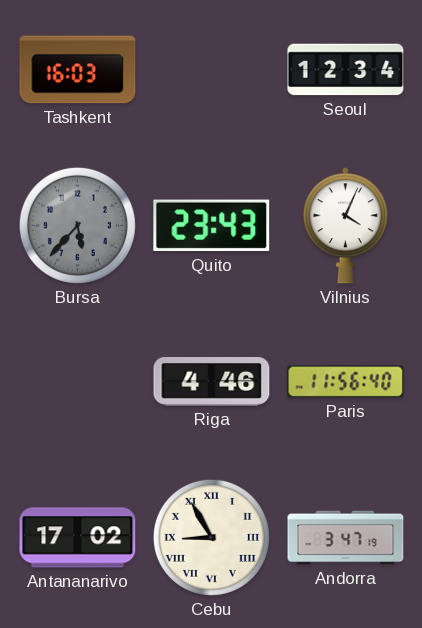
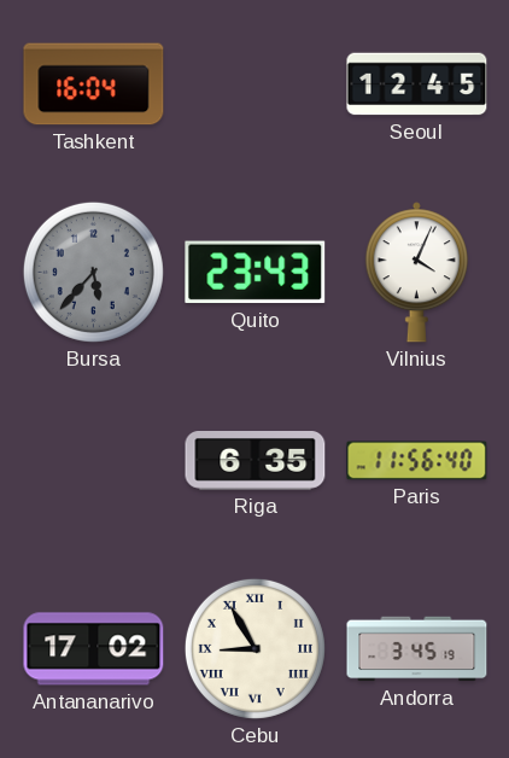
Tashkent: 16:03 -> 16:04
Seoul: 12:34 -> 12:45
Riga: 4:46 -> 6:35
Andorra: 3:47 -> 3:45
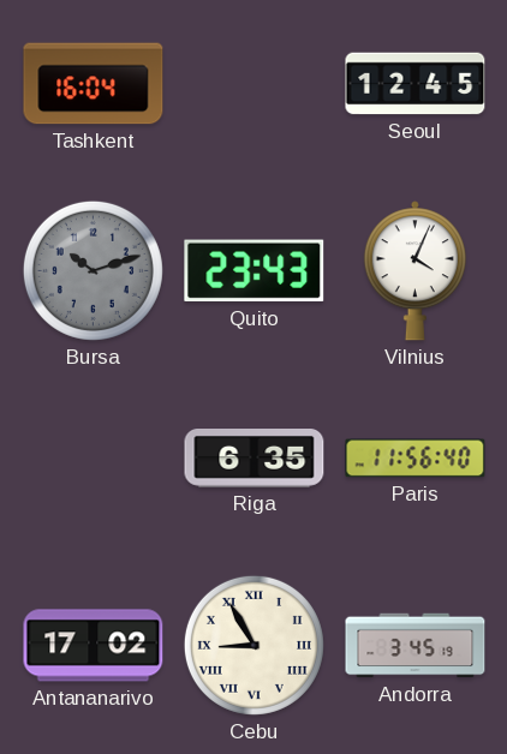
Bursa: 5:37 -> 10:12
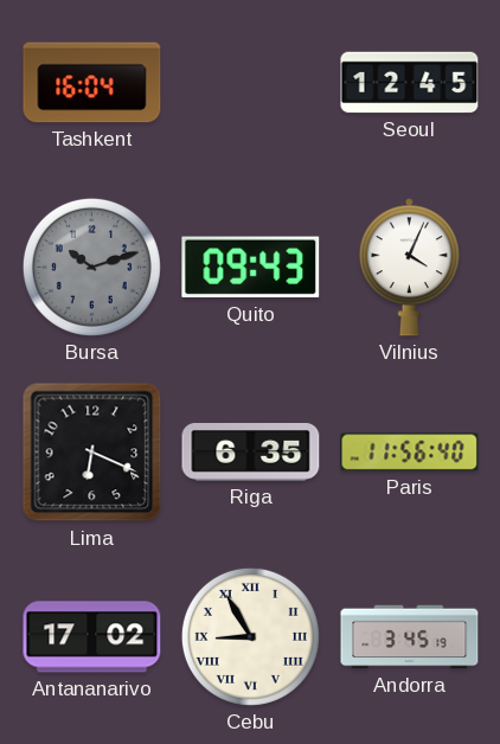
Quito: 23:43 -> 09:43
Lima: none -> 6:19
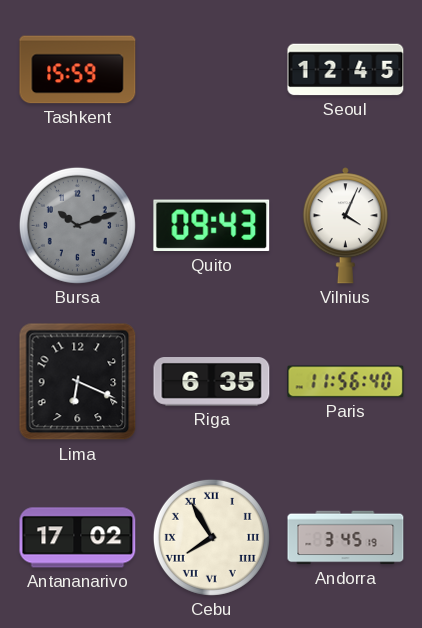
Tashkent: 16:04 -> 15:59
Cebu: 8:55 -> 7:55
